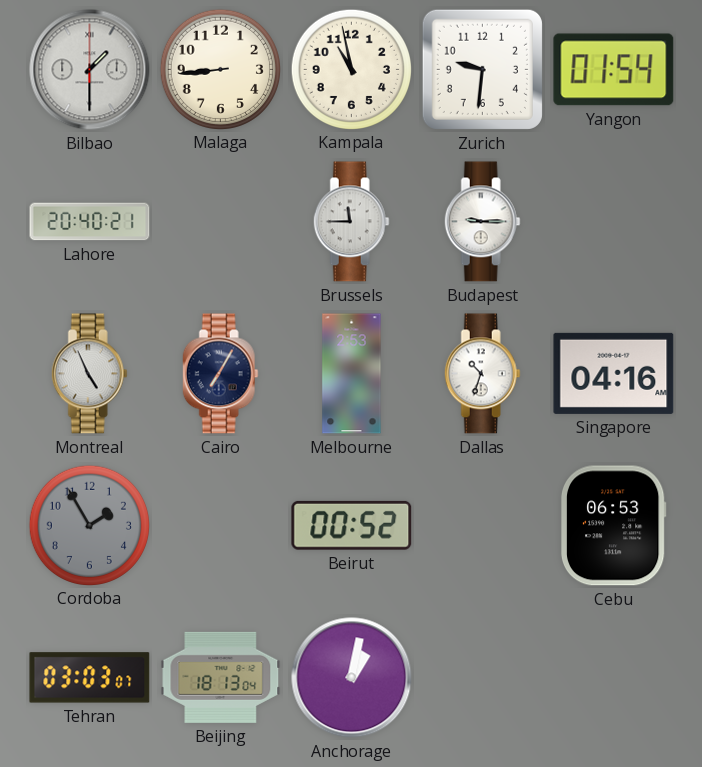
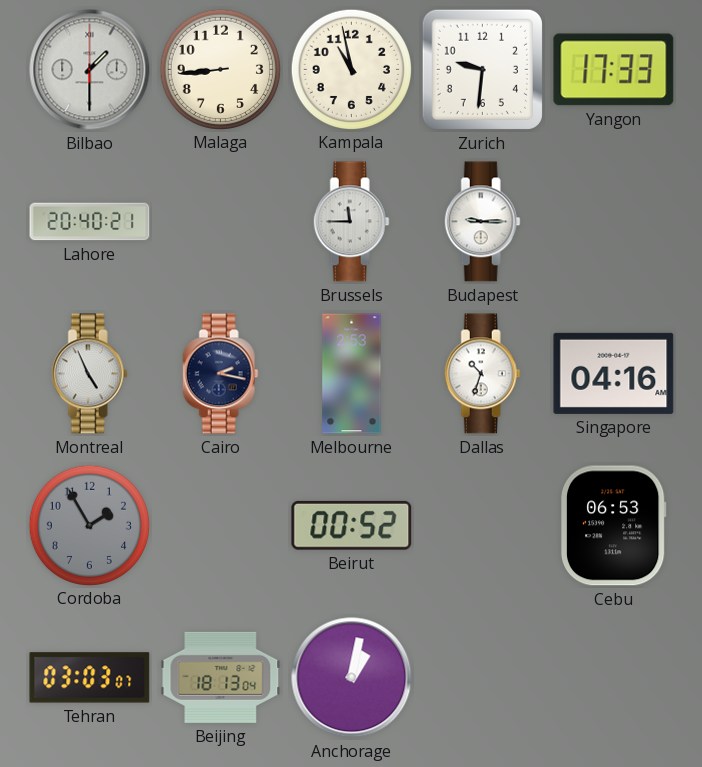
Yangon: 01:54 -> 17:33
Cairo: 7:05 -> 2:17
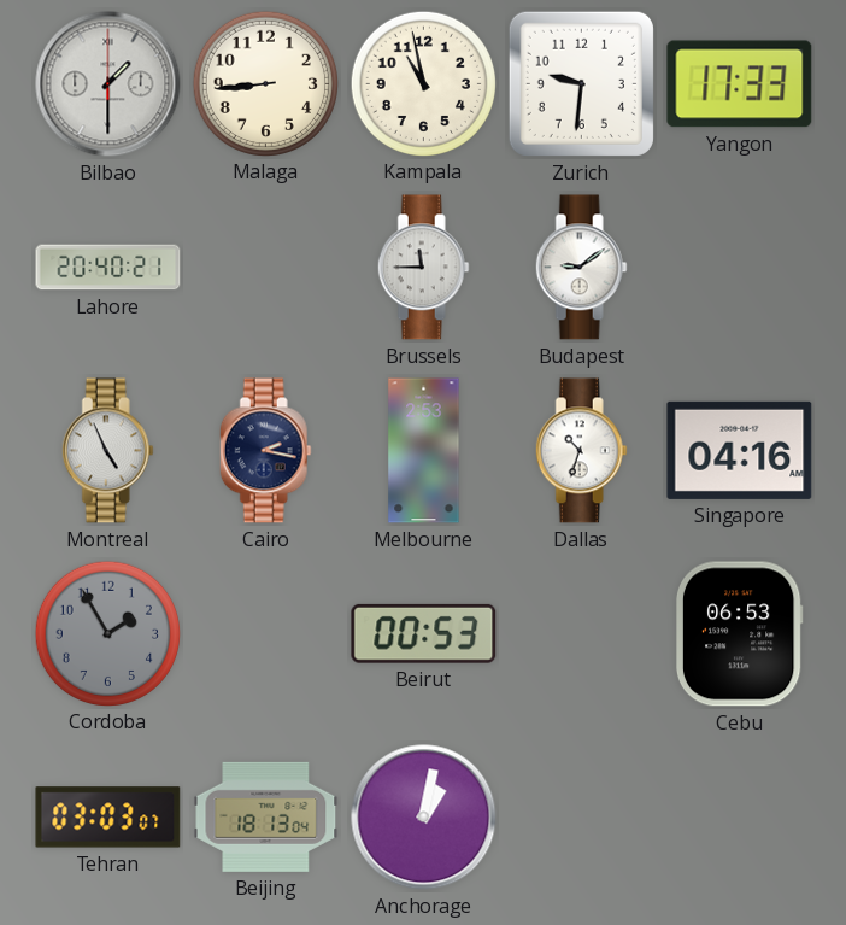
Budapest: 9:15 -> 9:09
Beirut: 00:52 -> 00:53
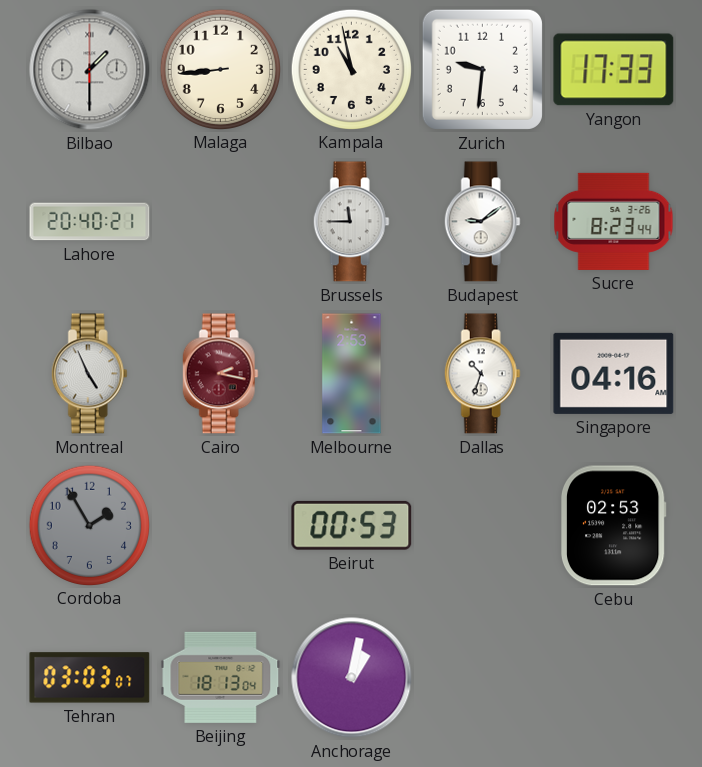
Sucre: none -> 8:23
Cairo dial: navy -> burgundy
Cebu: 06:53 -> 02:53
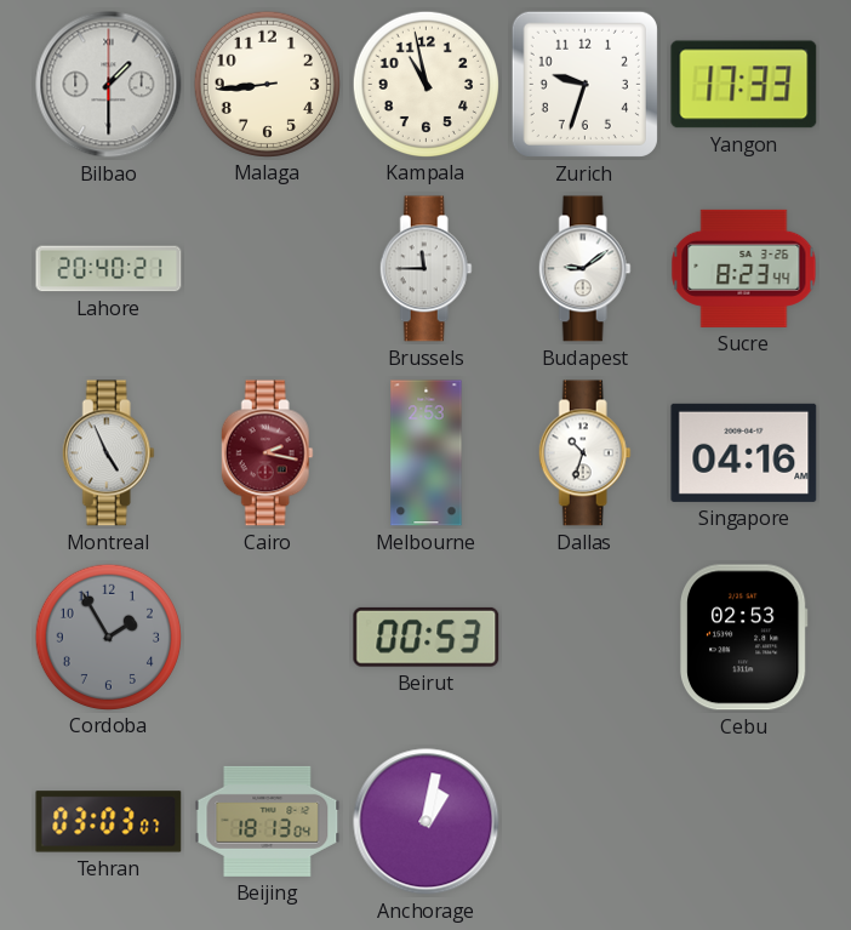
Zurich: 9:31 -> 9:33
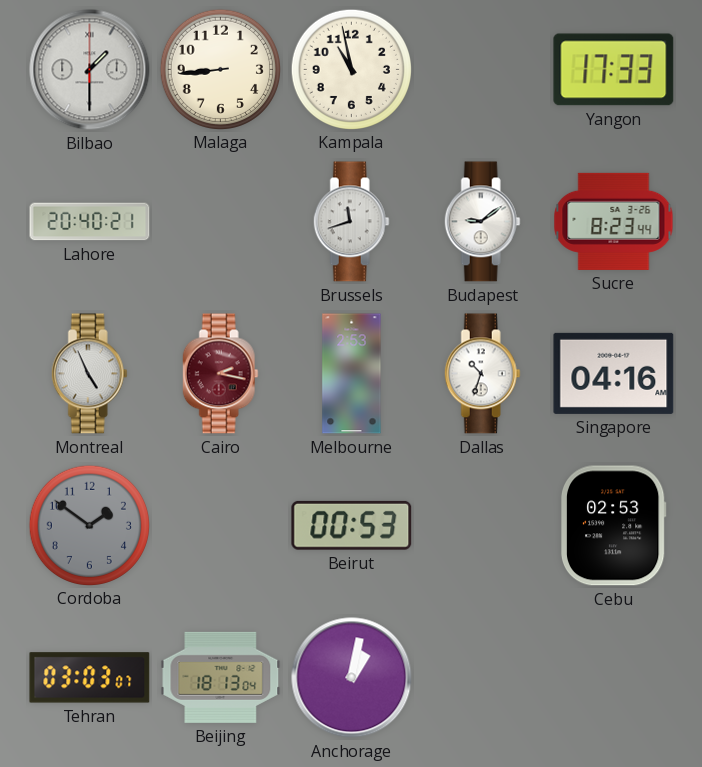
Zurich: 9:33 -> none
Brussels: 11:45 -> 11:42
Cordoba: 1:55 -> 1:51
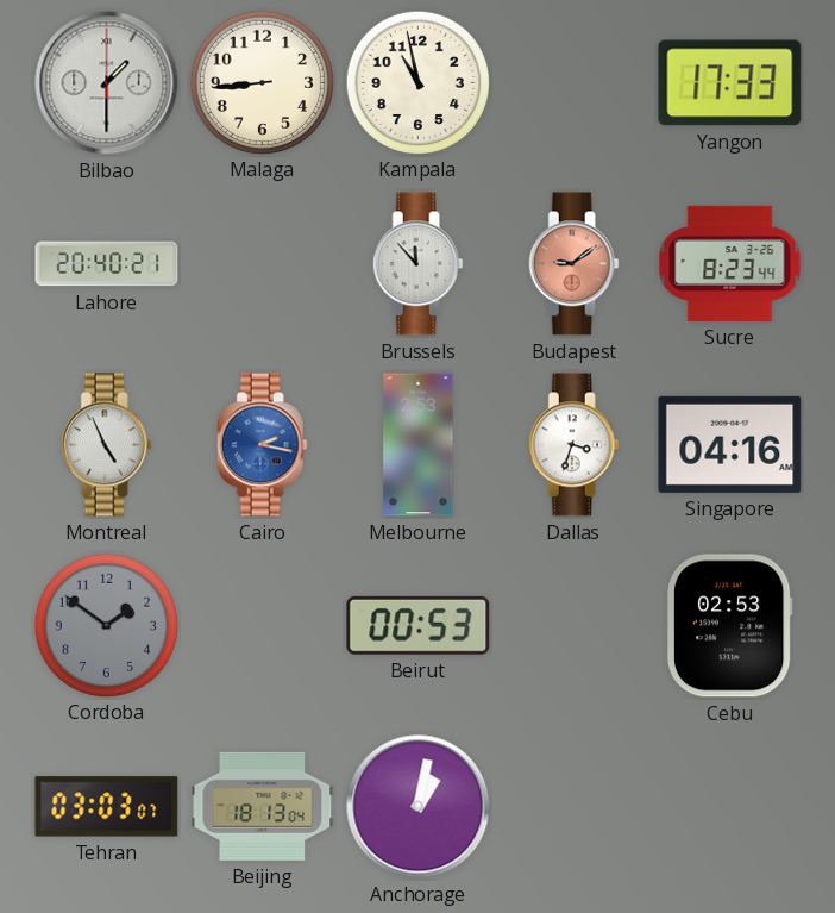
Brussels: 11:42 -> 11:53
Budapest dial: white -> salmon
Cairo dial: burgundy -> blue
Dallas: 10:33 -> 3:33
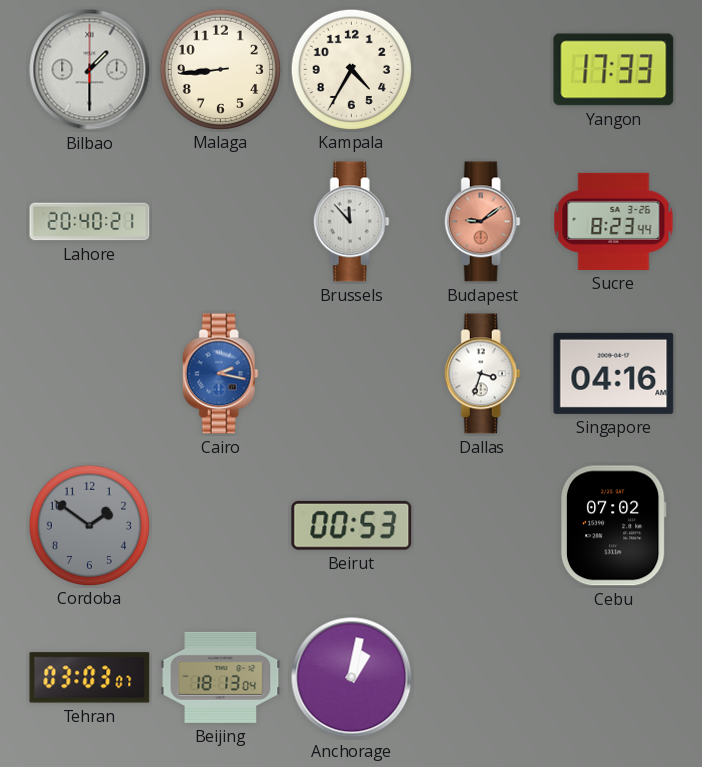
Kampala: 10:58 -> 4:35
Montreal: 4:56 -> none
Melbourne: 2:53 -> none
Cebu: 02:53 -> 07:02
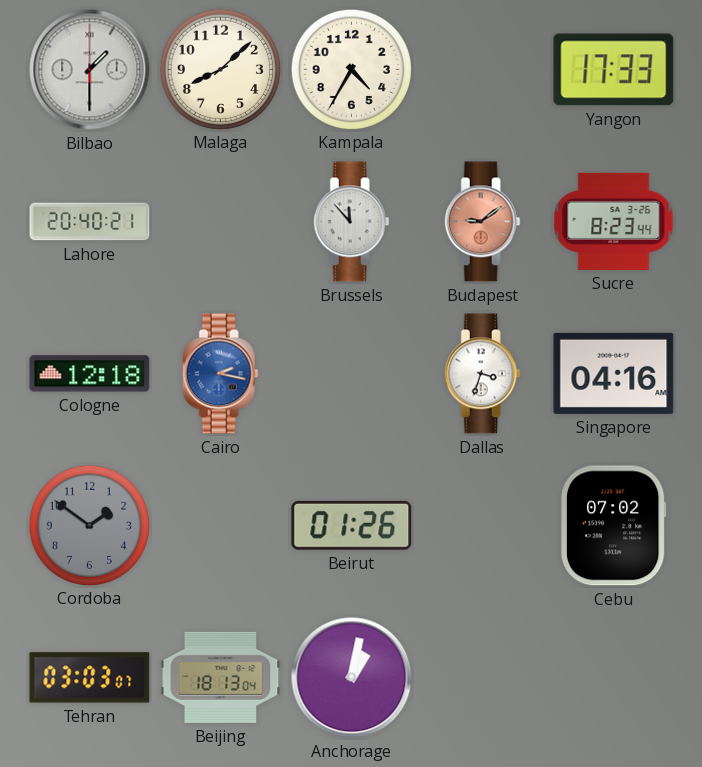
Malaga: 8:44 -> 8:08
Cologne: none -> 12:18
Beirut: 00:53 -> 01:26
